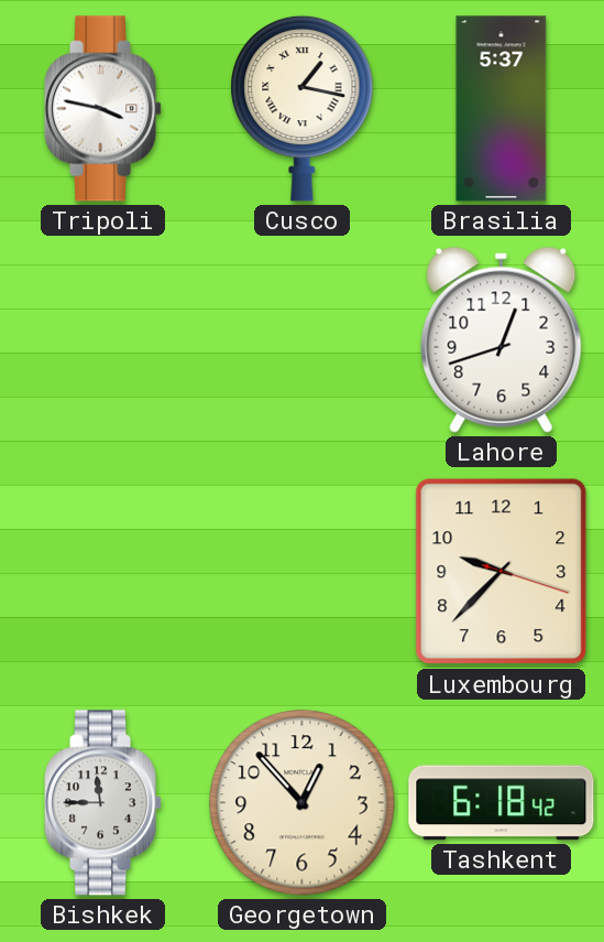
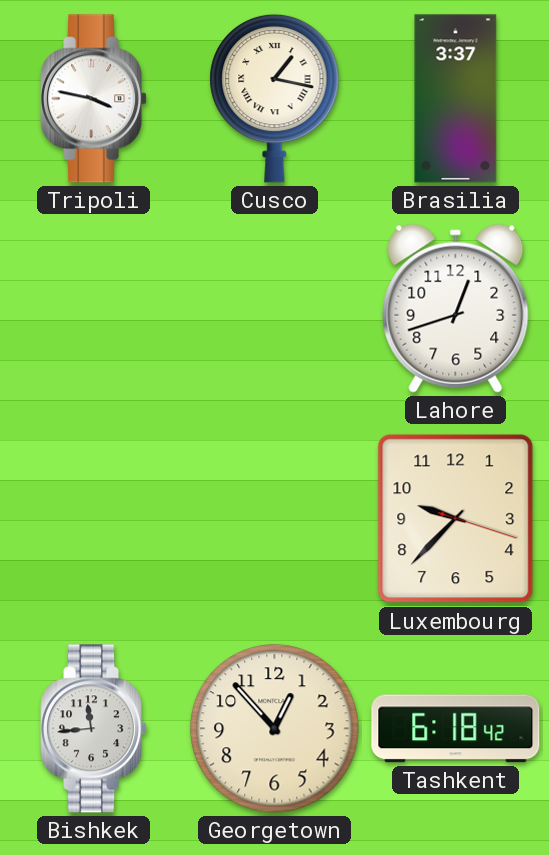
Brasilia: 5:37 -> 3:37
Bishkek: 11:45 -> 11:44
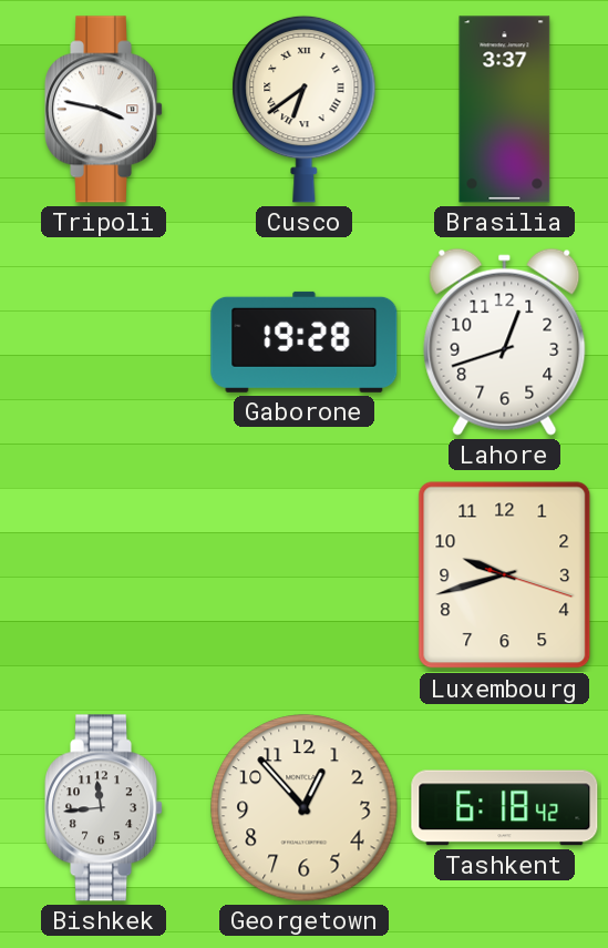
Cusco: 1:17 -> 6:39
Gaborone: none -> 19:28
Luxembourg: 9:37 -> 9:42
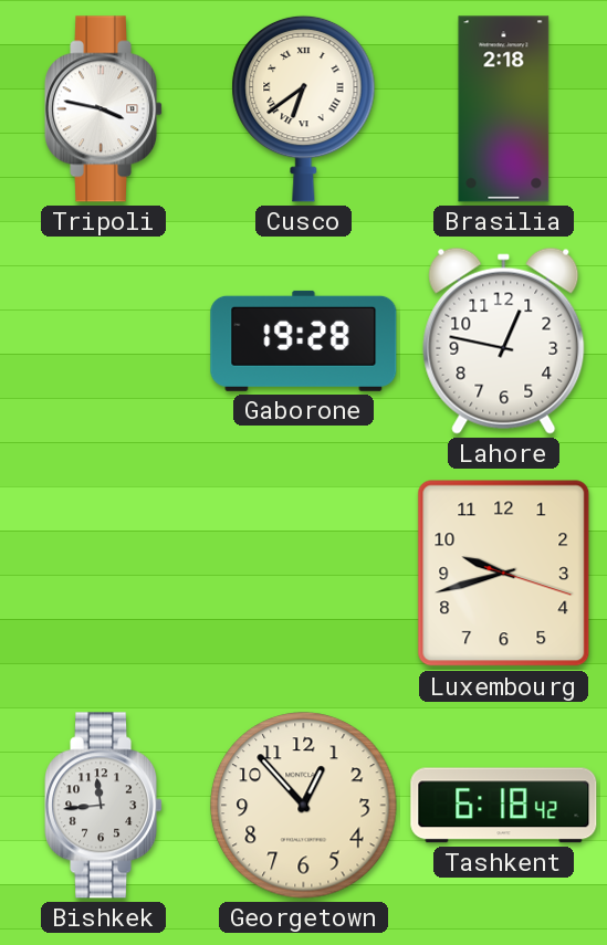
Brasilia: 3:37 -> 2:18
Lahore: 12:42 -> 12:47
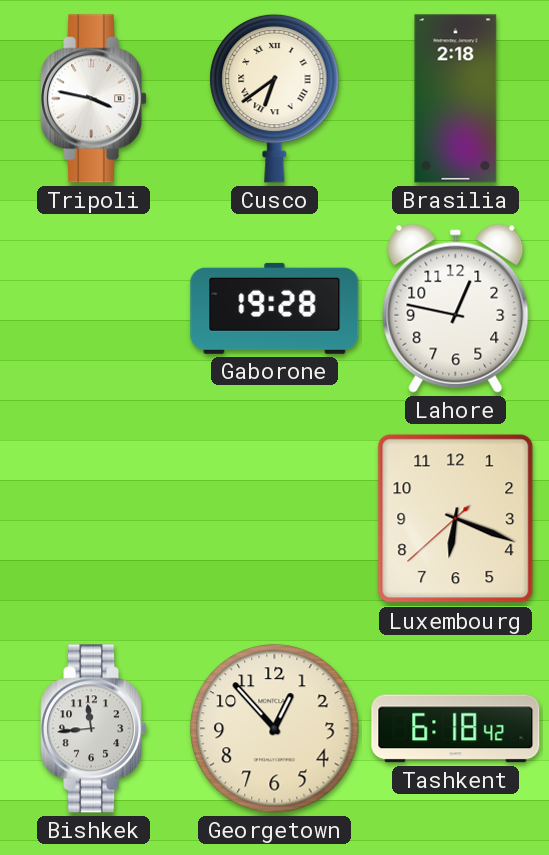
Luxembourg: 9:42 -> 6:18
